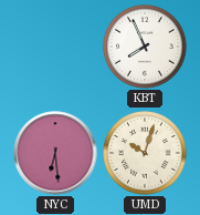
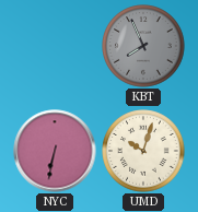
KBT dial: white -> grey
NYC: 6:29 -> 6:32
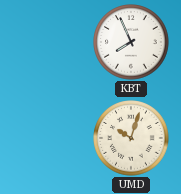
KBT dial: grey -> white
NYC: 6:32 -> none
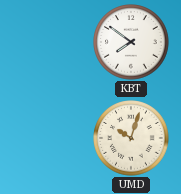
KBT: 7:56 -> 7:51
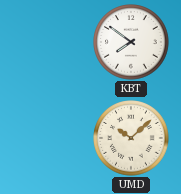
UMD: 10:03 -> 10:08
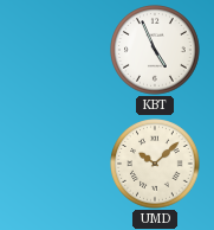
KBT: 7:51 -> 4:56
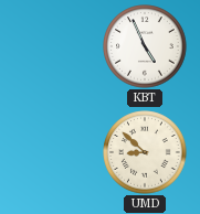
UMD: 10:08 -> 8:52
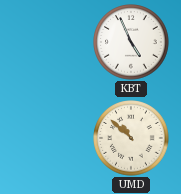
UMD: 8:52 -> 10:52
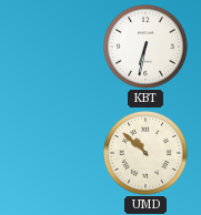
KBT: 4:56 -> 6:32
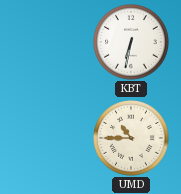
UMD: 10:52 -> 10:45
